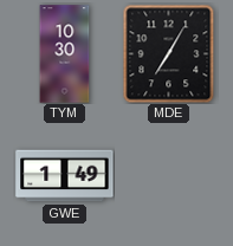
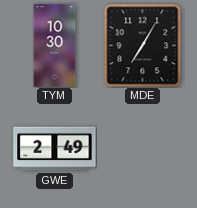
GWE: 1:49 -> 2:49
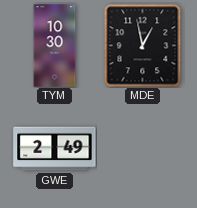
MDE: 7:05 -> 12:58
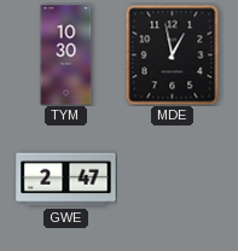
GWE: 2:49 -> 2:47
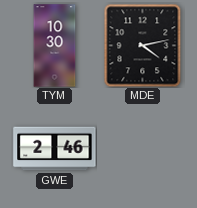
MDE: 12:58 -> 4:13
GWE: 2:47 -> 2:46
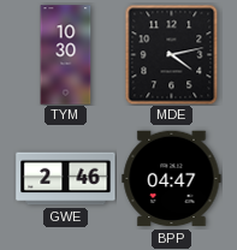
BPP: none -> 04:47
